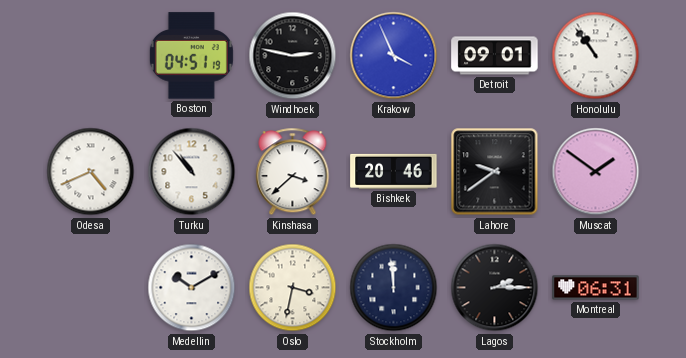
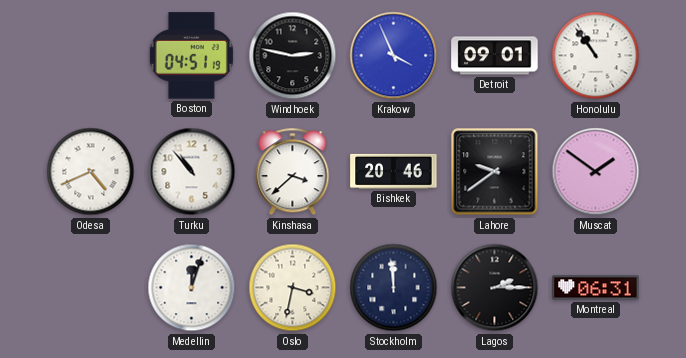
Medellin: 10:10 -> 12:03
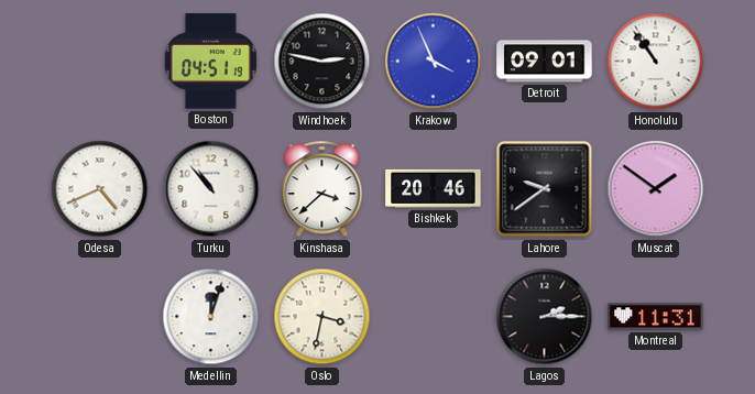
Stockholm: 11:59 -> none
Montreal: 06:31 -> 11:31
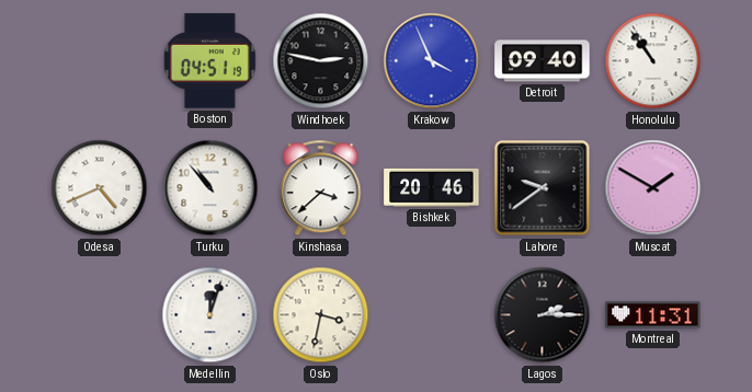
Detroit: 09:01 -> 09:40
Muscat: 1:51 -> 1:50
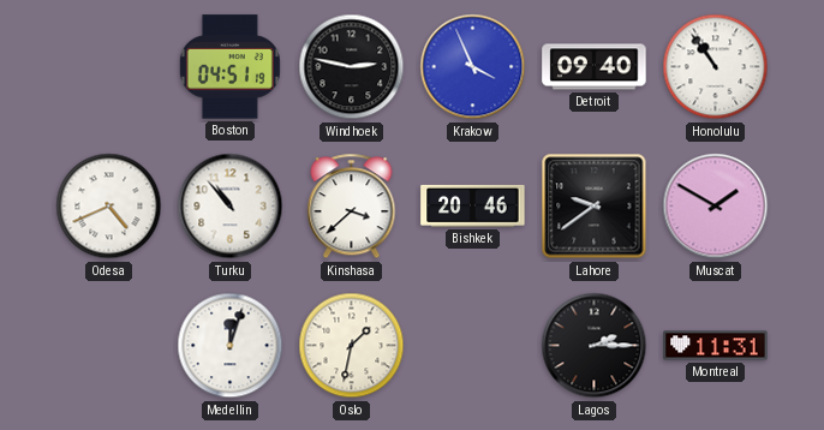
Oslo: 3:32 -> 1:32
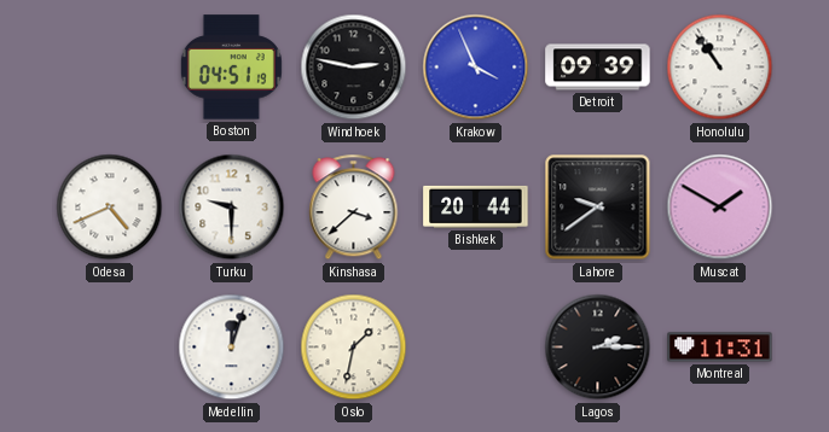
Detroit: 09:40 -> 09:39
Turku: 10:53 -> 9:30
Bishkek: 20:46 -> 20:44
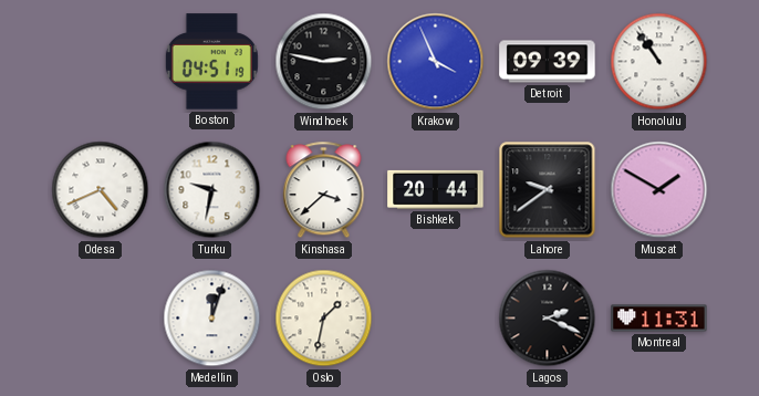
Turku: 9:30 -> 9:32
Lagos: 2:15 -> 2:19
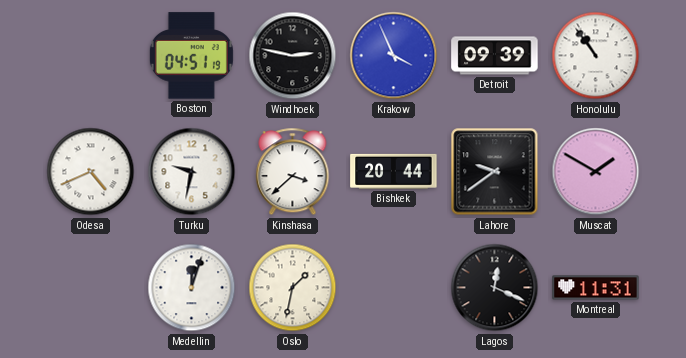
Lagos: 2:19 -> 12:19
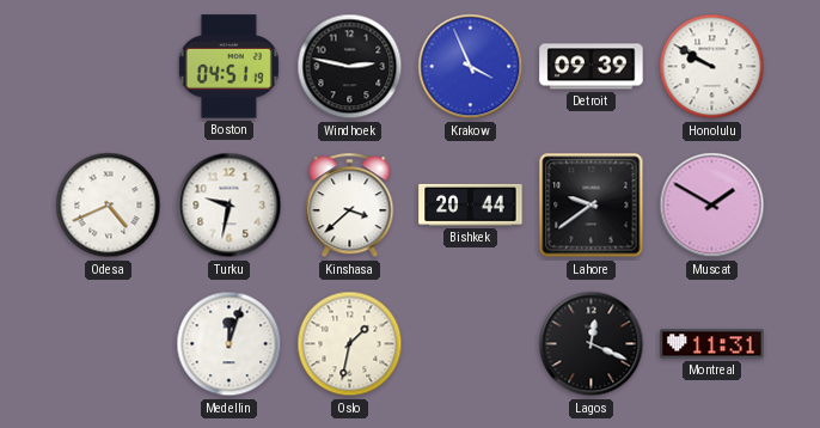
Honolulu: 10:54 -> 9:50
